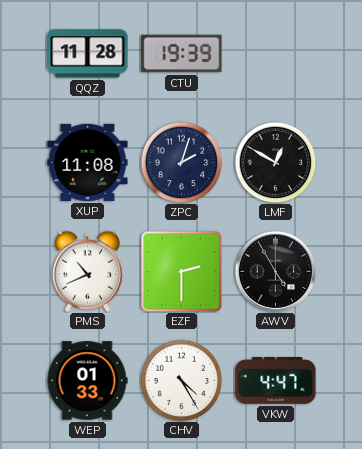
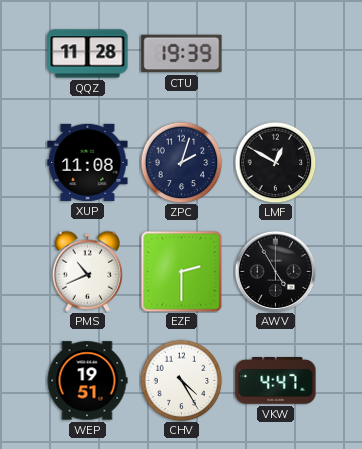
WEP: 01:33 -> 19:51
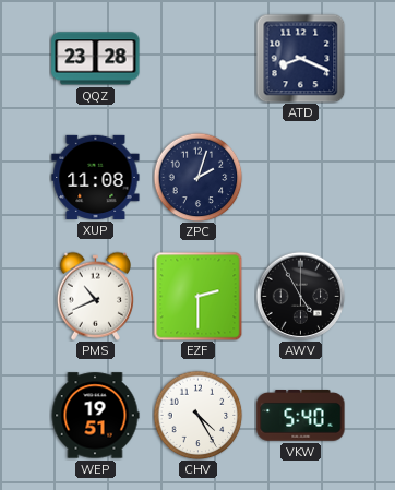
QQZ: 11:28 -> 23:28
CTU: 19:39 -> none
ATD: none -> 8:19
LMF: 12:50 -> none
VKW: 4:47 -> 5:40
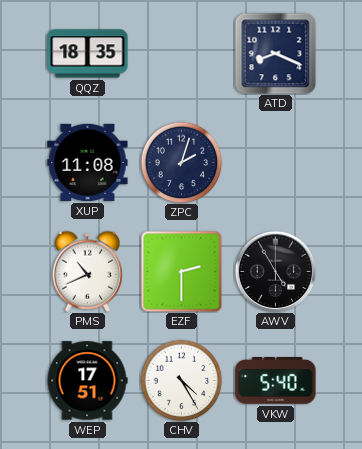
QQZ: 23:28 -> 18:35
WEP: 19:51 -> 17:51
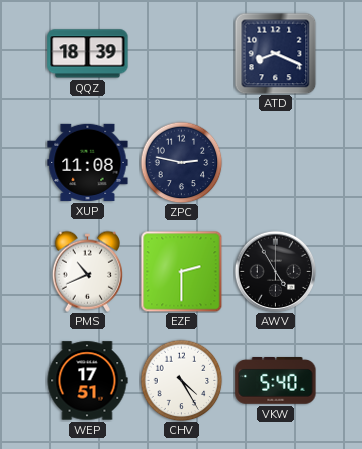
QQZ: 18:35 -> 18:39
ZPC: 2:03 -> 2:47
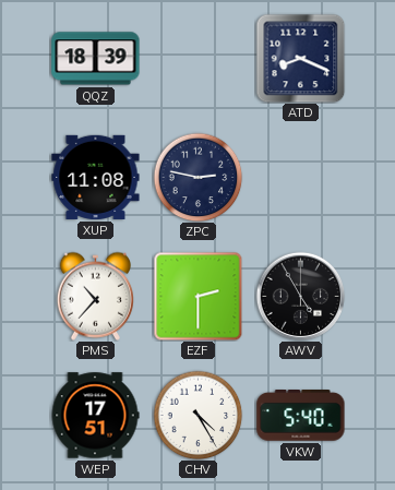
PMS: 10:41 -> 10:37
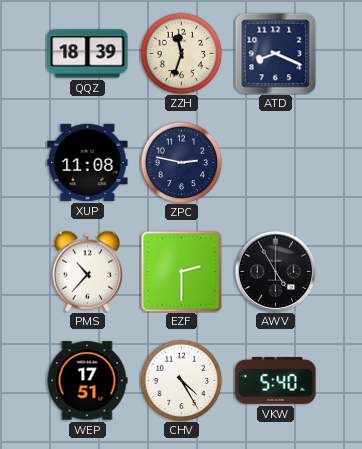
ZZH: none -> 11:33
